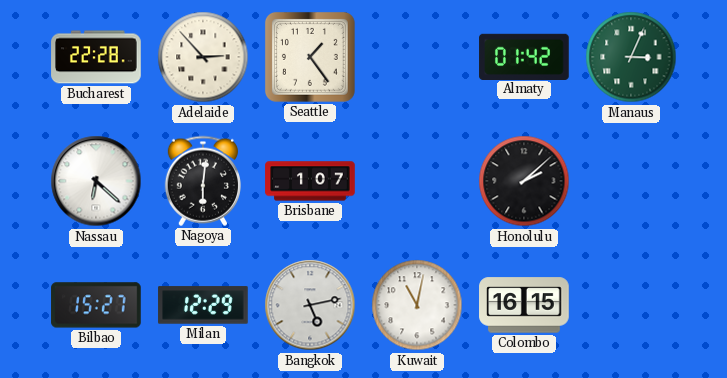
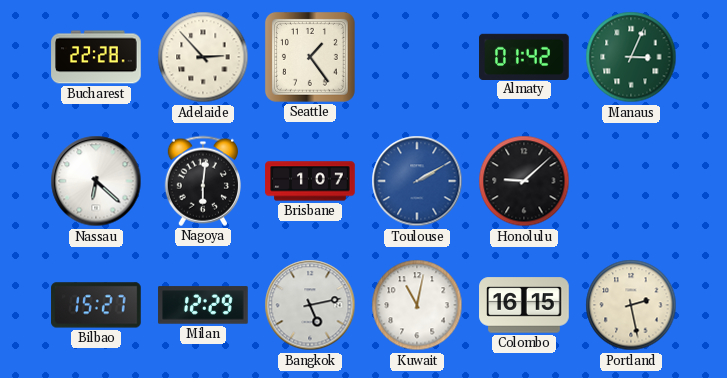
Toulouse: none -> 2:10
Honolulu: 2:08 -> 9:08
Portland: none -> 2:28
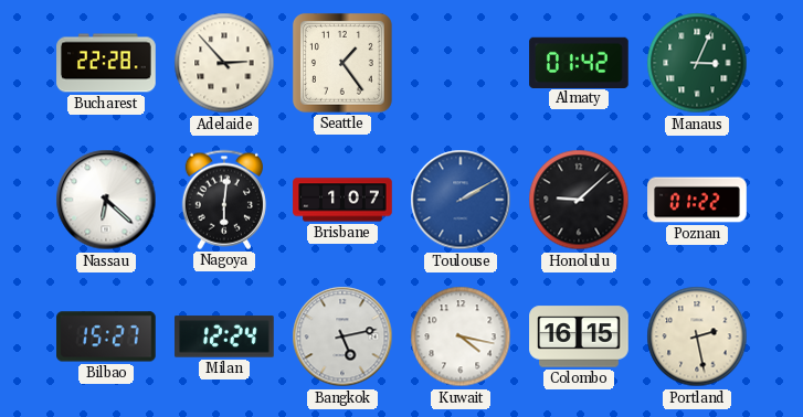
Poznan: none -> 01:22
Milan: 12:29 -> 12:24
Kuwait: 11:02 -> 4:17
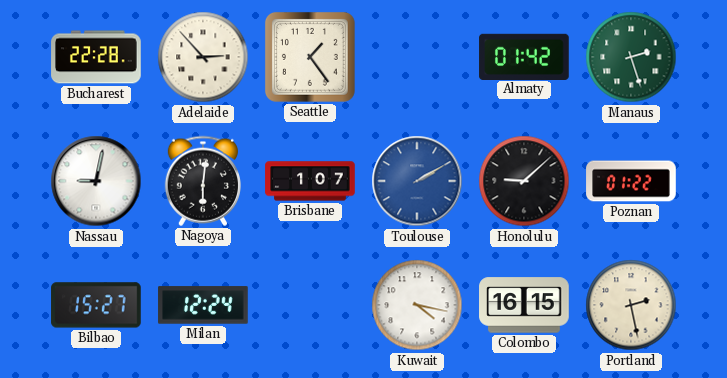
Manaus: 3:04 -> 2:27
Nassau: 6:22 -> 9:02
Bangkok: 5:13 -> none
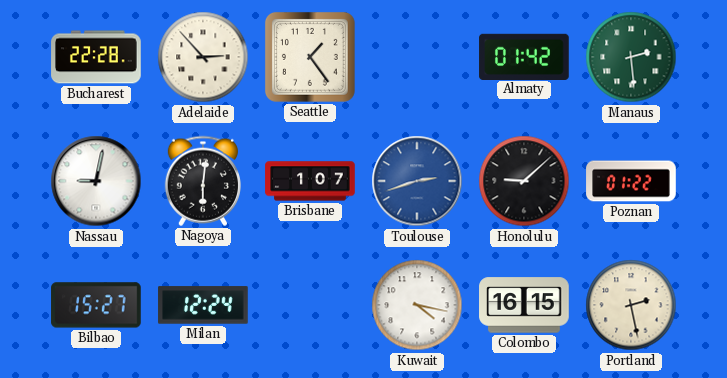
Manaus: 2:27 -> 2:29
Toulouse: 2:10 -> 2:42
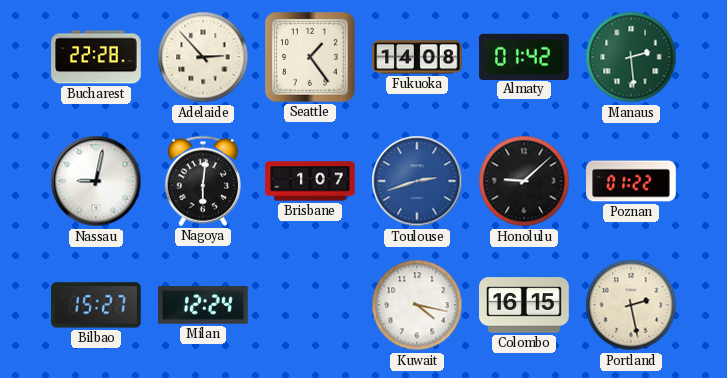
Fukuoka: none -> 14:08
